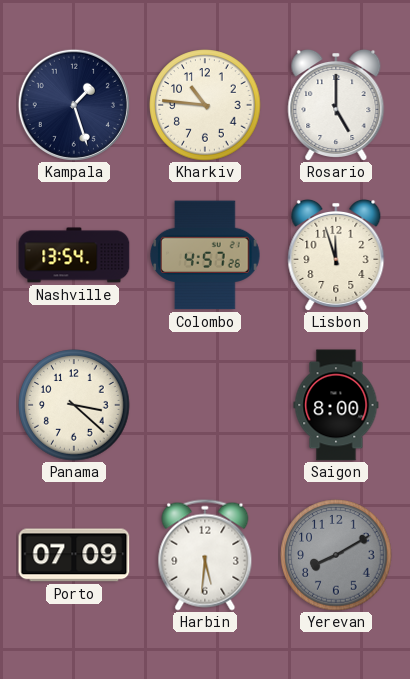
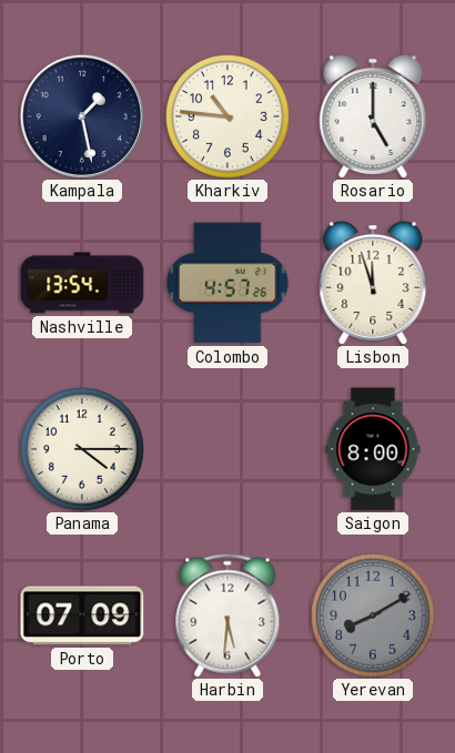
Kampala: 1:27 -> 1:28
Panama: 3:22 -> 4:15
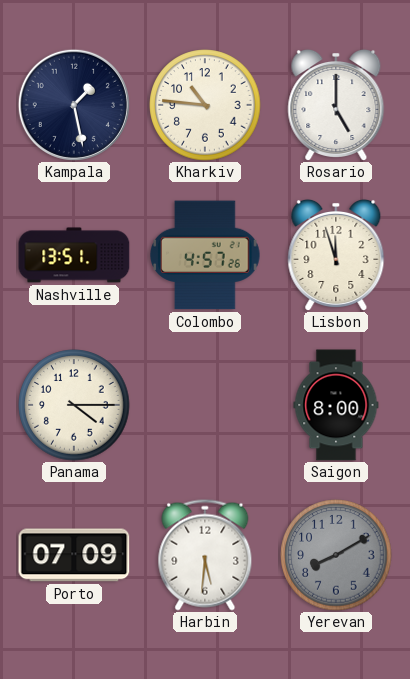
Nashville: 13:54 -> 13:51
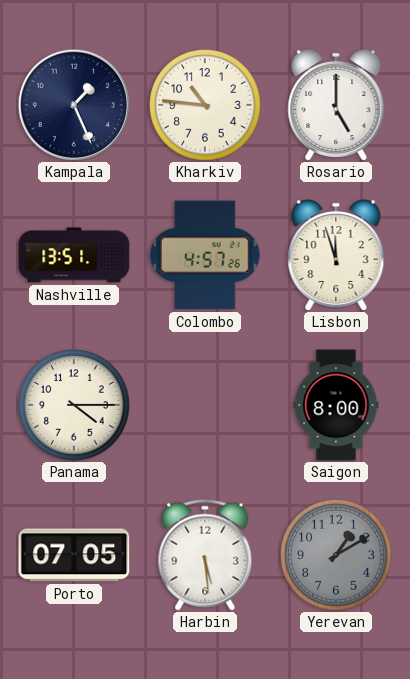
Kampala: 1:28 -> 1:26
Porto: 07:09 -> 07:05
Harbin: 5:31 -> 5:29
Yerevan: 8:10 -> 1:10
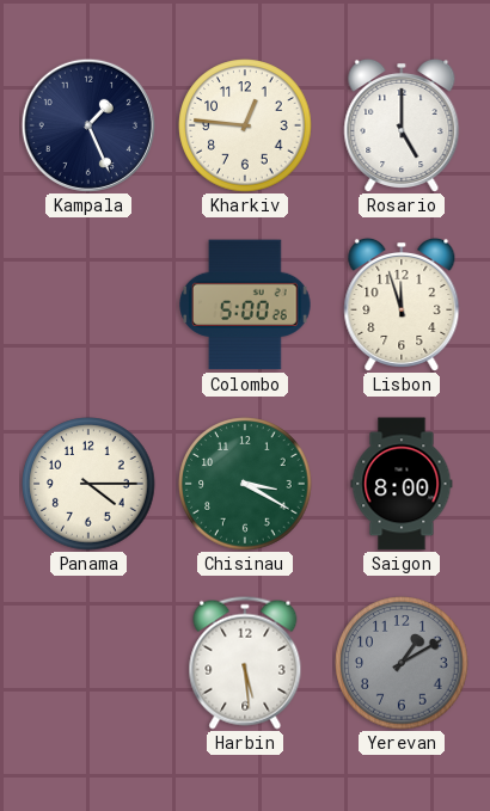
Kharkiv: 10:46 -> 12:46
Nashville: 13:51 -> none
Colombo: 4:57 -> 5:00
Chisinau: none -> 3:20
Porto: 07:05 -> none
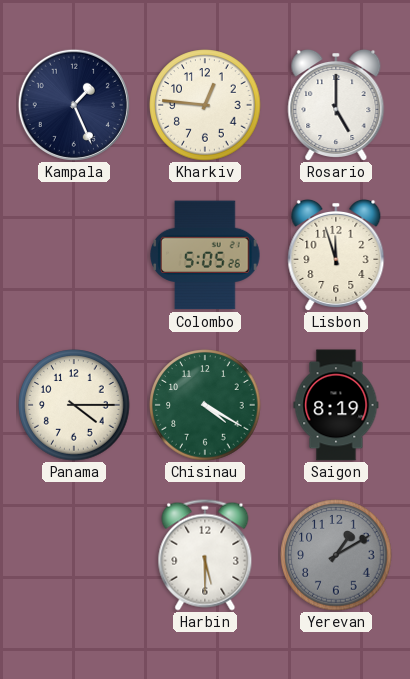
Colombo: 5:00 -> 5:05
Chisinau: 3:20 -> 4:20
Saigon: 8:00 -> 8:19
Harbin: 5:29 -> 5:30
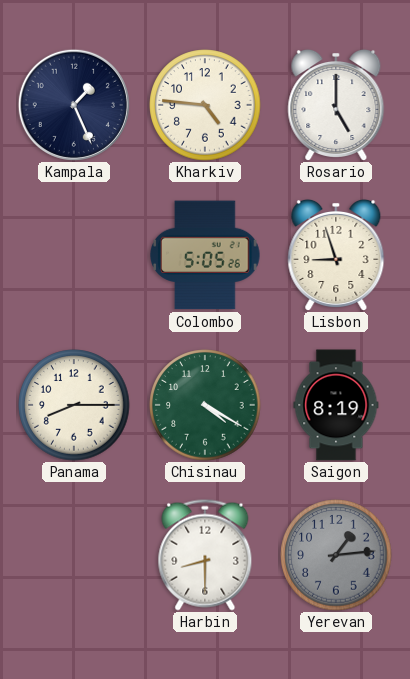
Kharkiv: 12:46 -> 4:46
Lisbon: 11:57 -> 8:57
Panama: 4:15 -> 8:15
Harbin: 5:30 -> 8:30
Yerevan: 1:10 -> 1:14
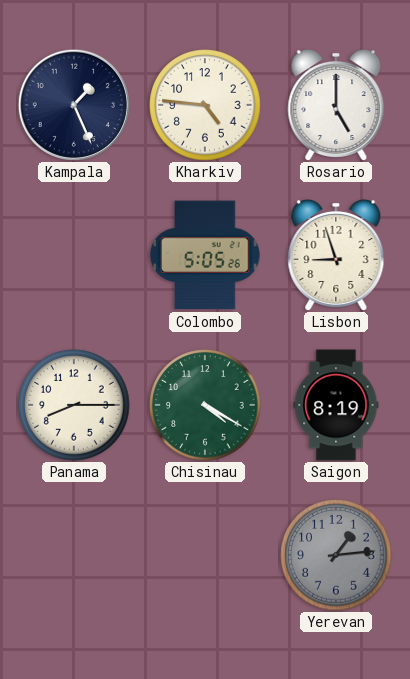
Harbin: 8:30 -> none
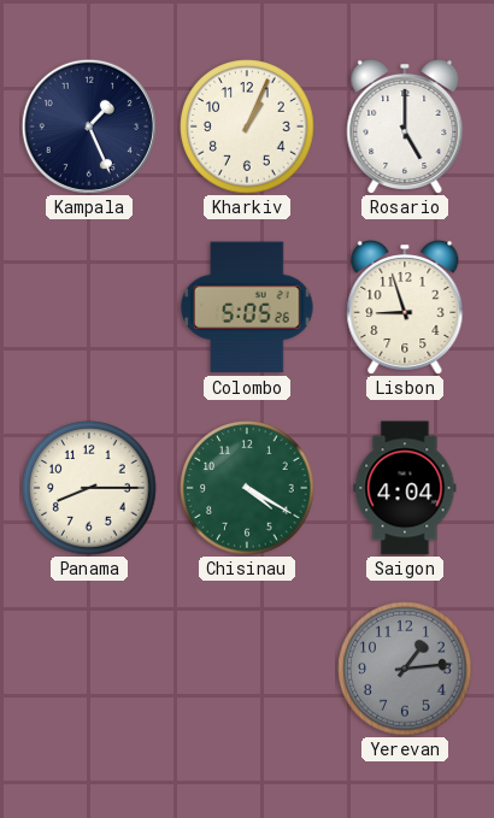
Kharkiv: 4:46 -> 1:04
Saigon: 8:19 -> 4:04
